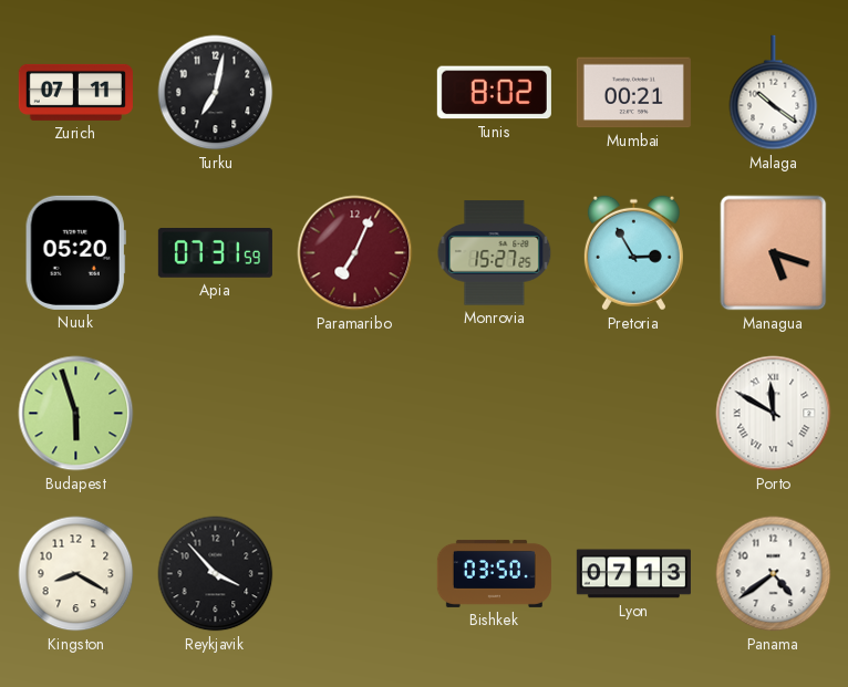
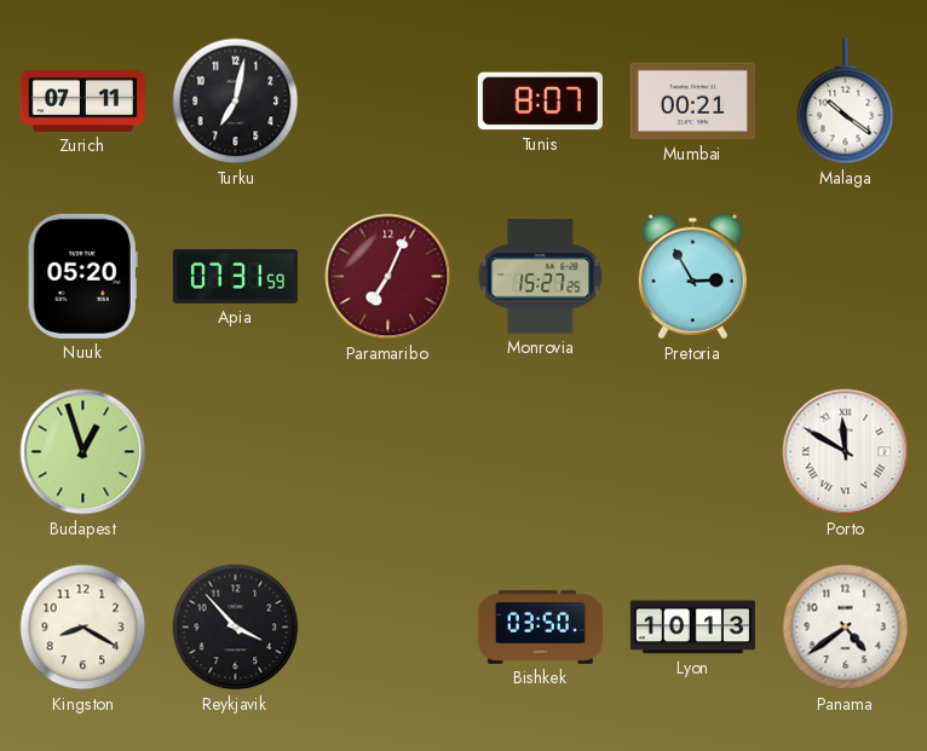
Tunis: 8:02 -> 8:07
Managua: 5:18 -> none
Budapest: 5:57 -> 12:57
Lyon: 07:13 -> 10:13
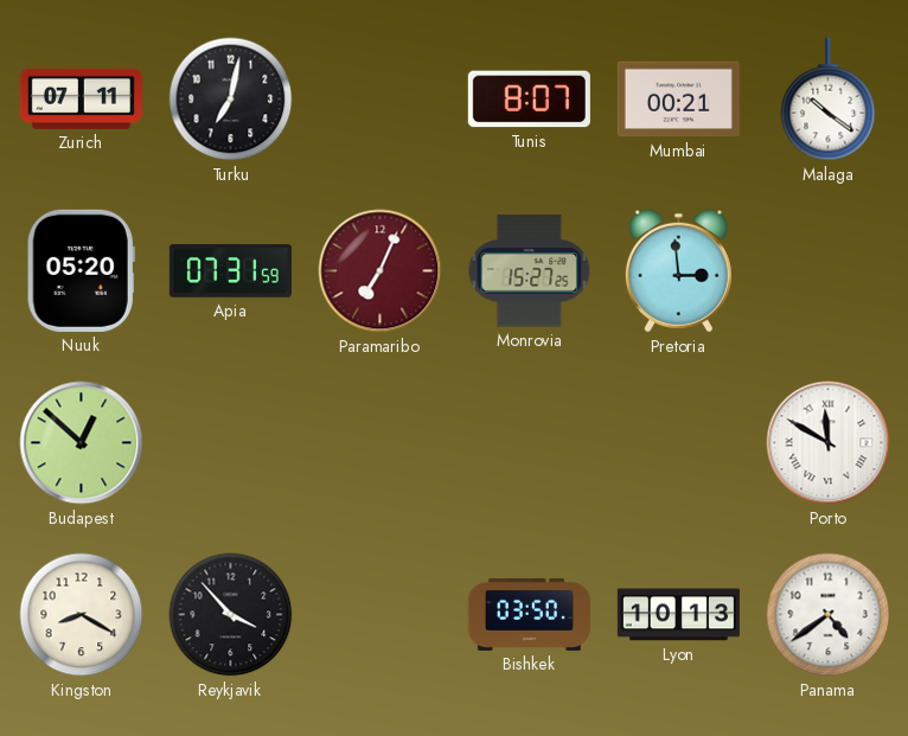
Pretoria: 2:55 -> 2:59
Budapest: 12:57 -> 12:52
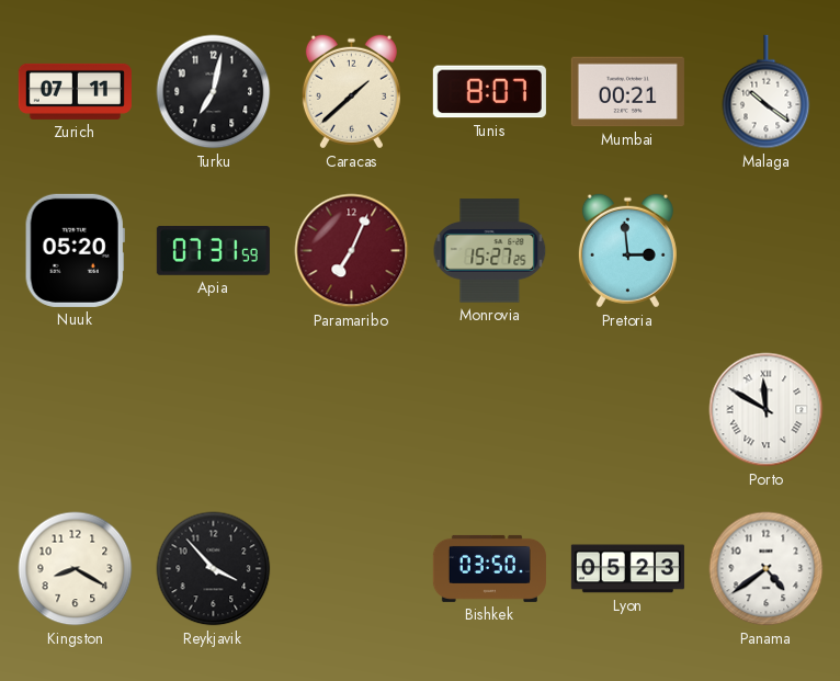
Caracas: none -> 1:38
Budapest: 12:52 -> none
Lyon: 10:13 -> 05:23
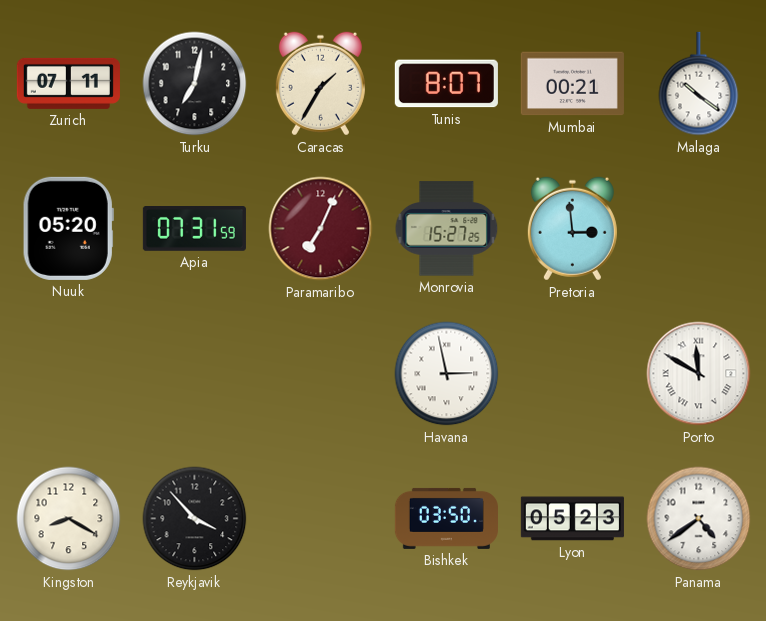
Caracas: 1:38 -> 1:35
Havana: none -> 2:58
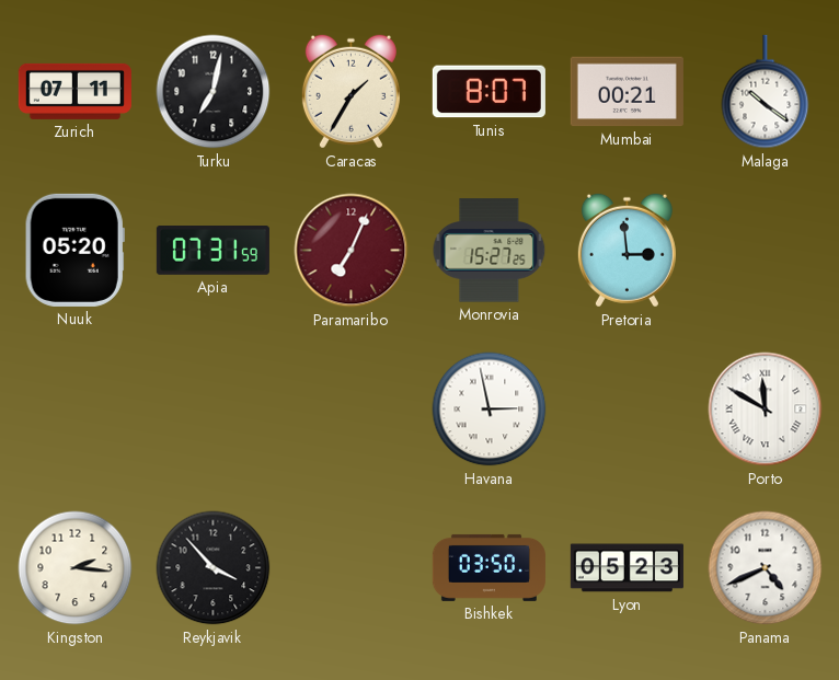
Kingston: 8:20 -> 2:16
Panama: 4:39 -> 4:41
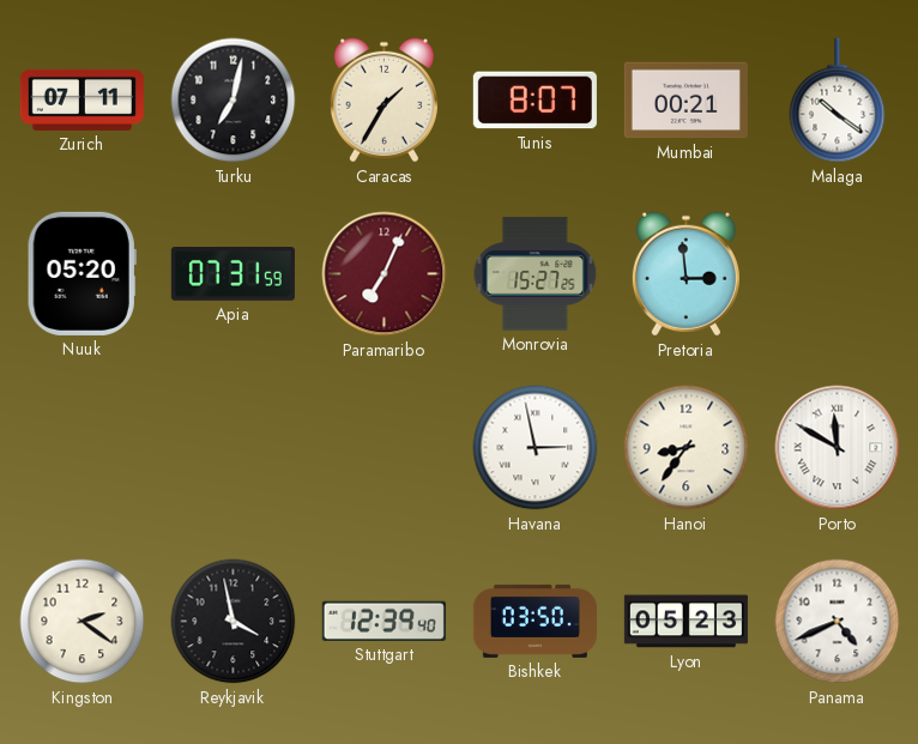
Hanoi: none -> 8:36
Kingston: 2:16 -> 2:21
Reykjavik: 3:53 -> 3:58
Stuttgart: none -> 12:39
